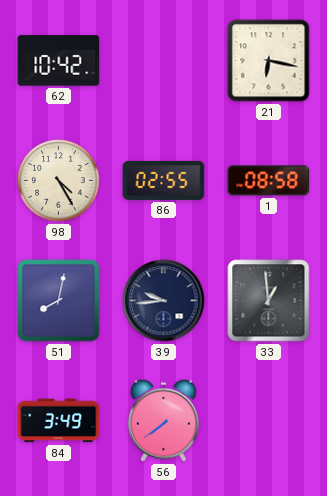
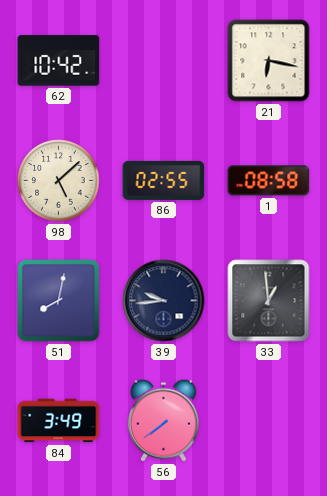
98: 4:25 -> 5:08
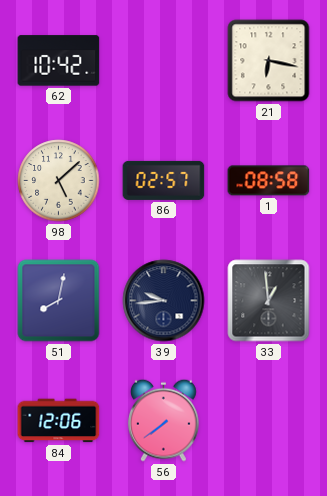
86: 02:55 -> 02:57
84: 3:49 -> 12:06
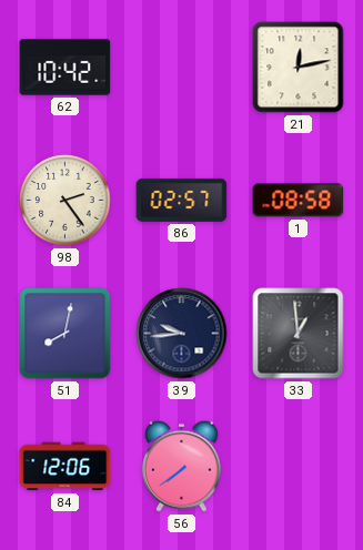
21: 6:17 -> 12:13
98: 5:08 -> 2:24
